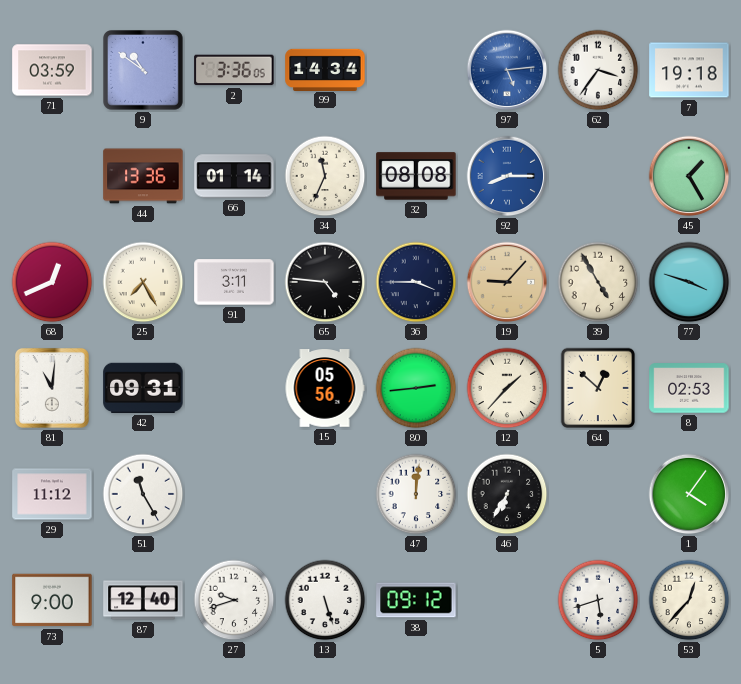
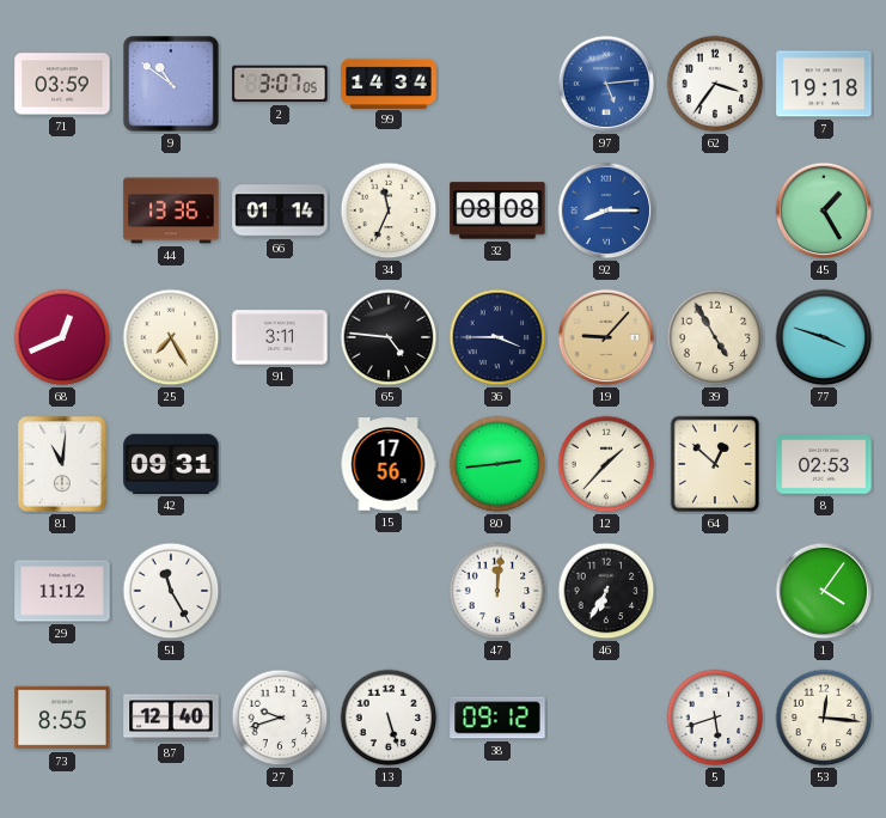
2: 3:36 -> 3:07
15: 05:56 -> 17:56
73: 9:00 -> 8:55
53: 12:37 -> 12:16
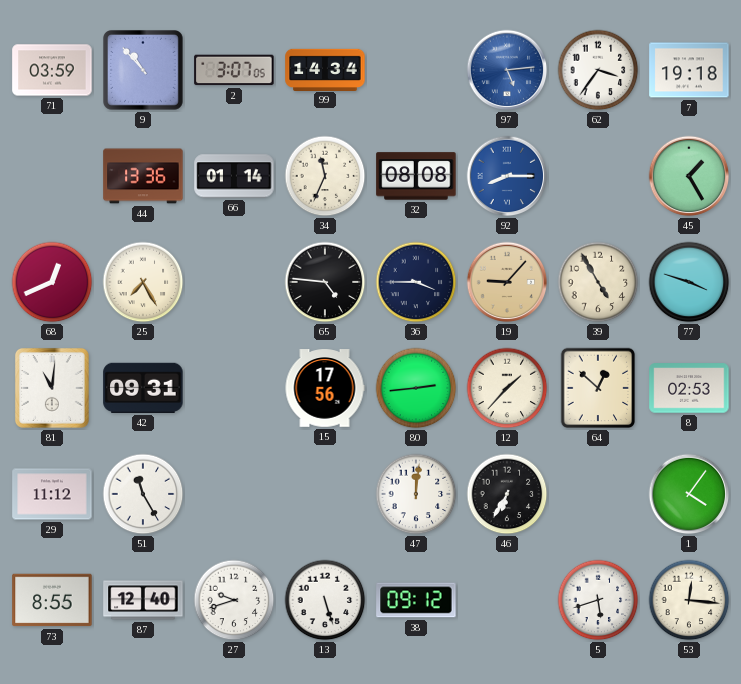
9: 10:51 -> 10:53
91: 3:11 -> none
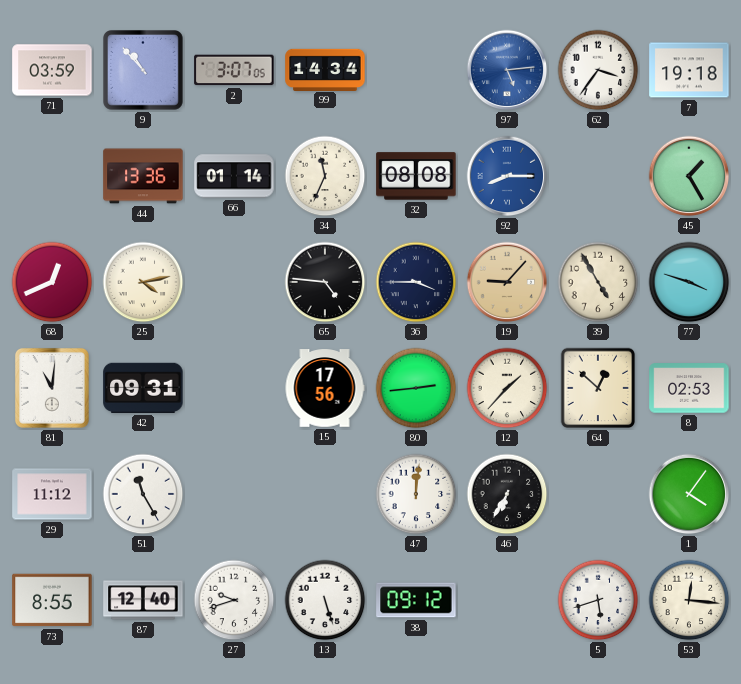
25: 7:25 -> 4:13
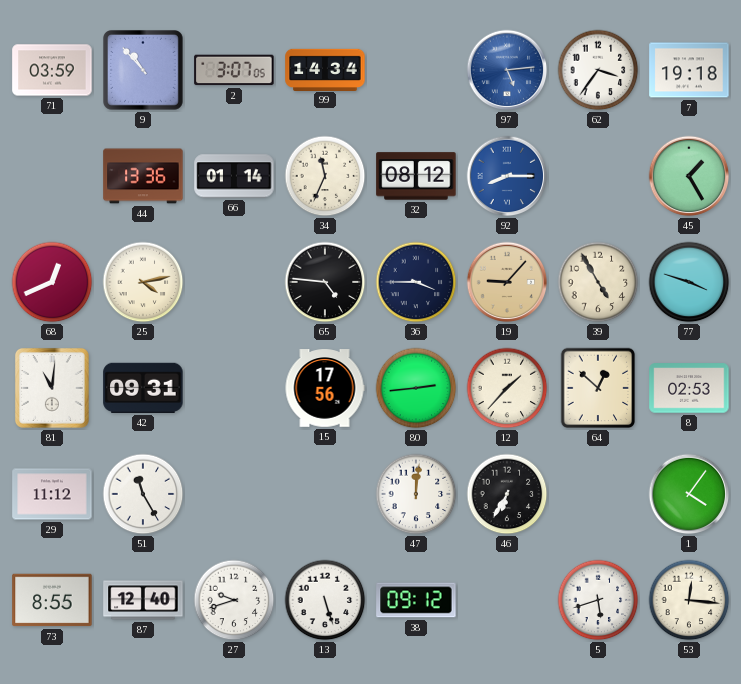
32: 08:08 -> 08:12
